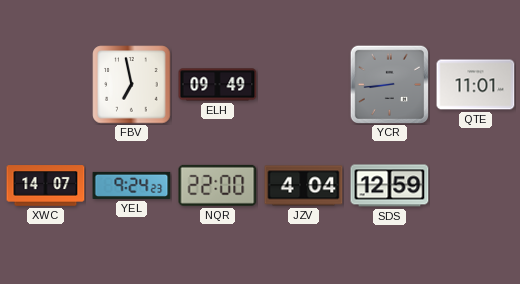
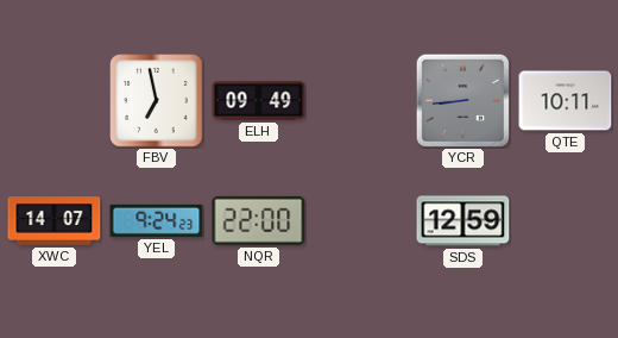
QTE: 11:01 -> 10:11
JZV: 4:04 -> none
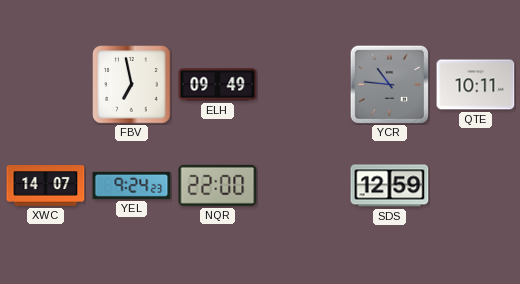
YCR: 8:44 -> 10:46
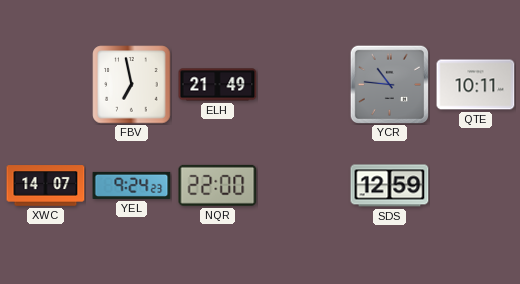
ELH: 09:49 -> 21:49
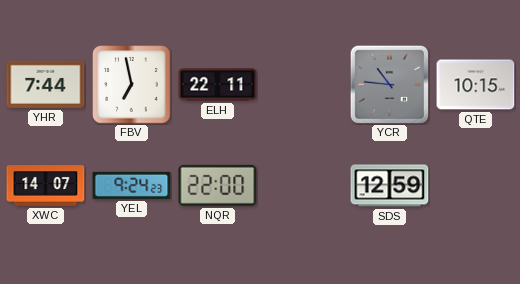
YHR: none -> 7:44
ELH: 21:49 -> 22:11
QTE: 10:11 -> 10:15
